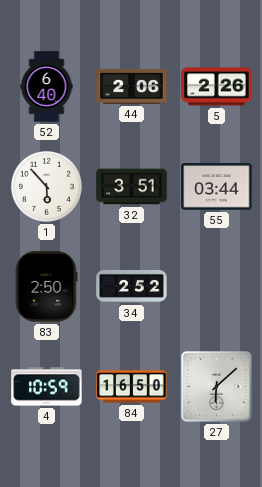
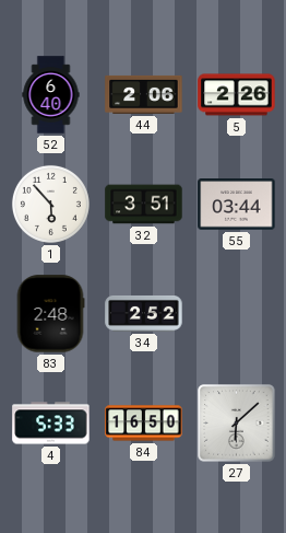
83: 2:50 -> 2:48
4: 10:59 -> 5:33
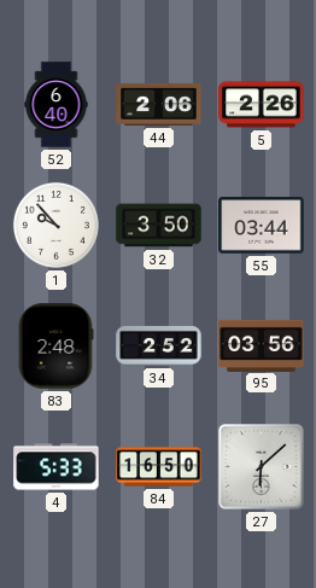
1: 5:53 -> 9:53
32: 3:51 -> 3:50
95: none -> 03:56
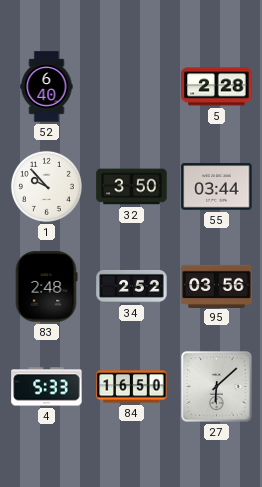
44: 2:06 -> none
5: 2:26 -> 2:28
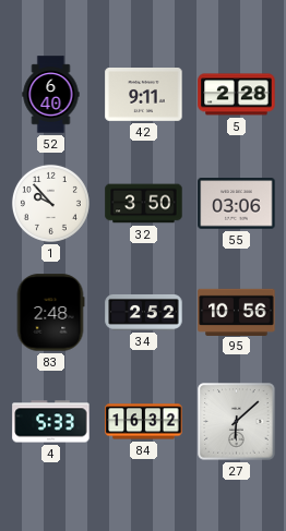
42: none -> 9:11
55: 03:44 -> 03:06
95: 03:56 -> 10:56
84: 16:50 -> 16:32
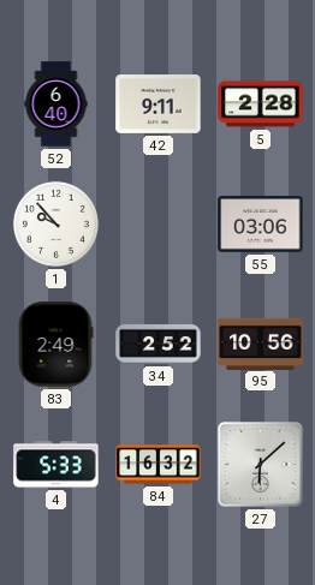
32: 3:50 -> none
83: 2:48 -> 2:49
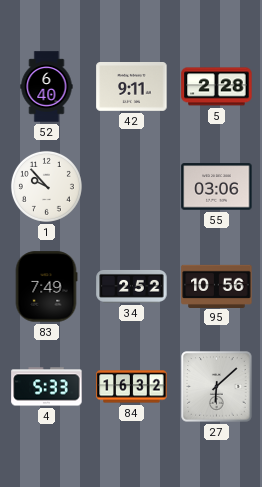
83: 2:49 -> 7:49
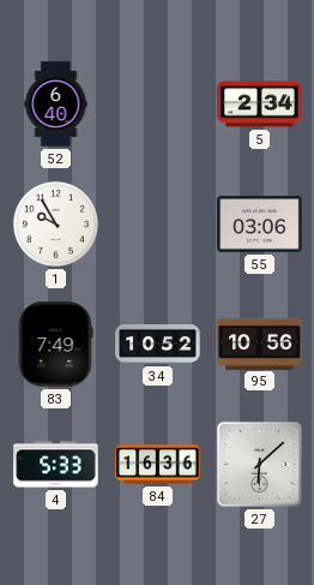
42: 9:11 -> none
5: 2:28 -> 2:34
1: 9:53 -> 9:55
34: 2:52 -> 10:52
84: 16:32 -> 16:36
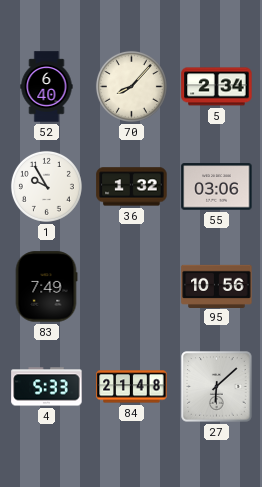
70: none -> 8:07
36: none -> 1:32
34: 10:52 -> none
84: 16:36 -> 21:48
